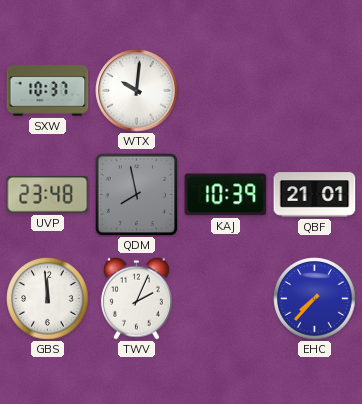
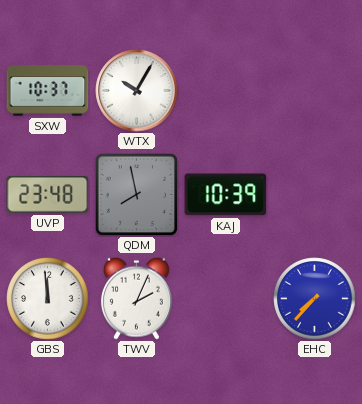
WTX: 10:01 -> 10:05
QBF: 21:01 -> none
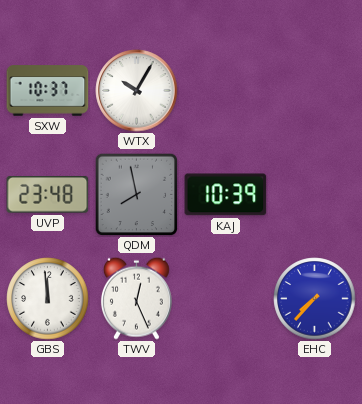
TWV: 2:04 -> 12:26
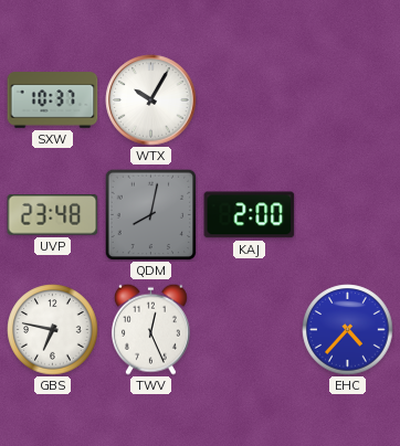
QDM: 7:58 -> 8:02
KAJ: 10:39 -> 2:00
GBS: 11:59 -> 6:47
EHC: 7:37 -> 4:37
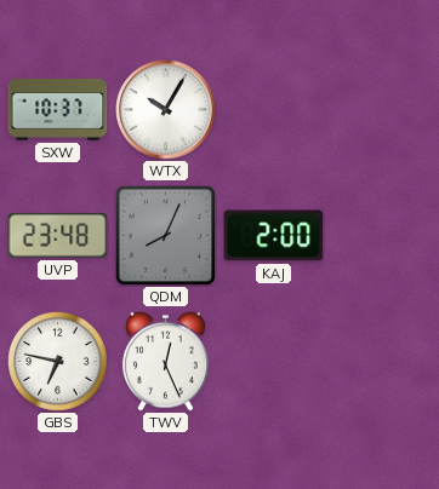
QDM: 8:02 -> 8:04
EHC: 4:37 -> none
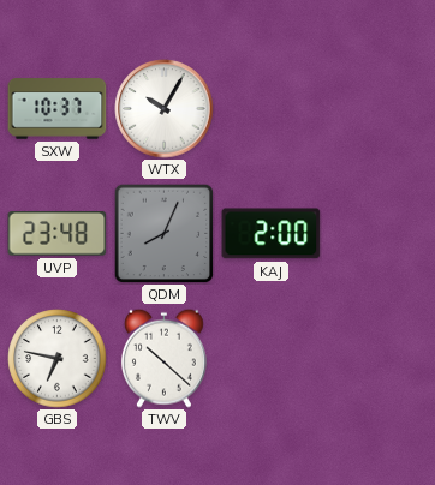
TWV: 12:26 -> 10:22
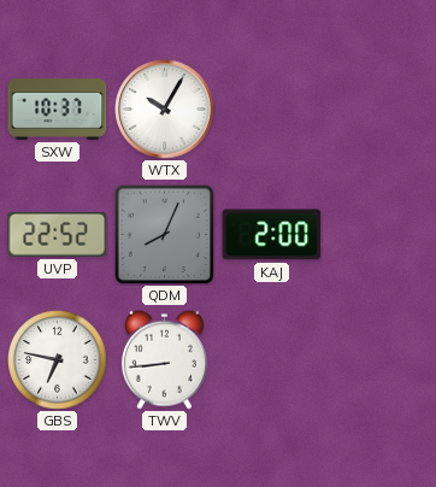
UVP: 23:48 -> 22:52
TWV: 10:22 -> 8:44
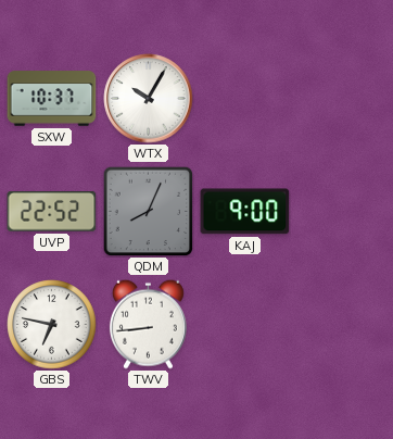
KAJ: 2:00 -> 9:00
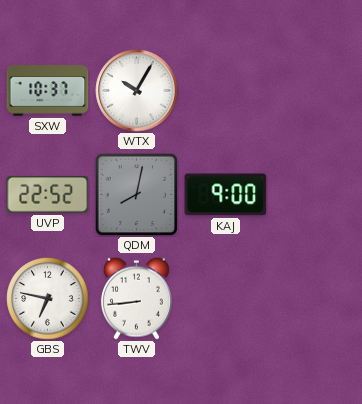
QDM: 8:04 -> 8:02
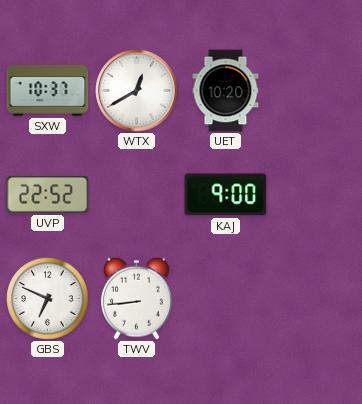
WTX: 10:05 -> 12:40
UET: none -> 10:20
QDM: 8:02 -> none
GBS: 6:47 -> 6:49
